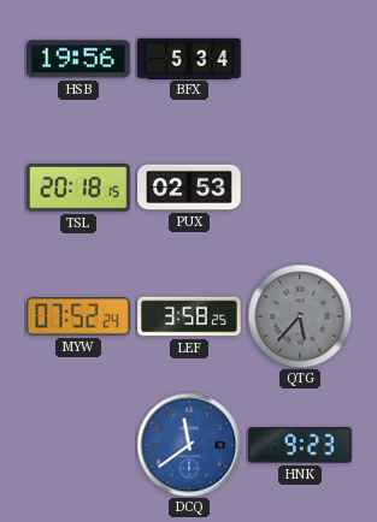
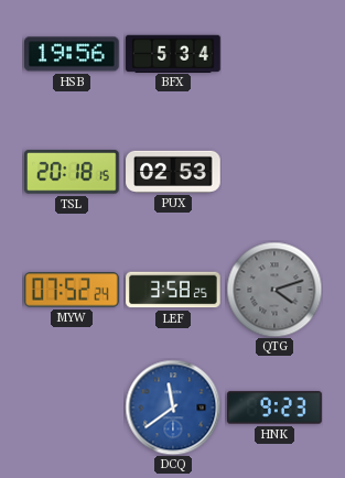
QTG: 5:37 -> 4:12
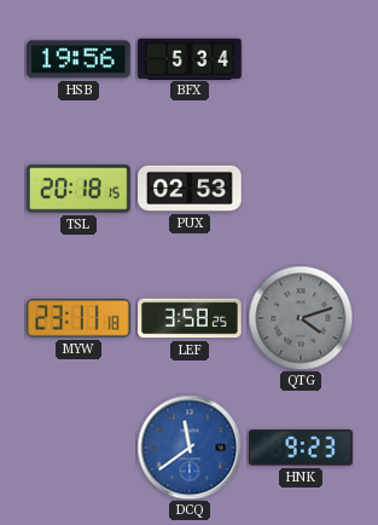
MYW: 07:52 -> 23:11
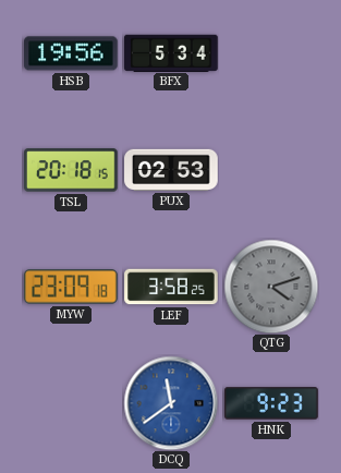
MYW: 23:11 -> 23:09
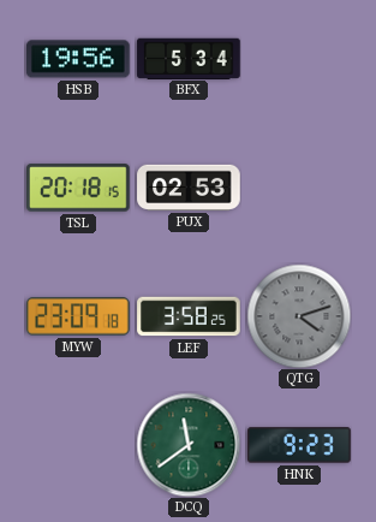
DCQ dial: blue -> green
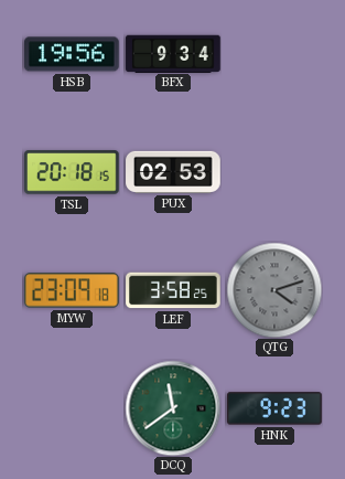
BFX: 5:34 -> 9:34
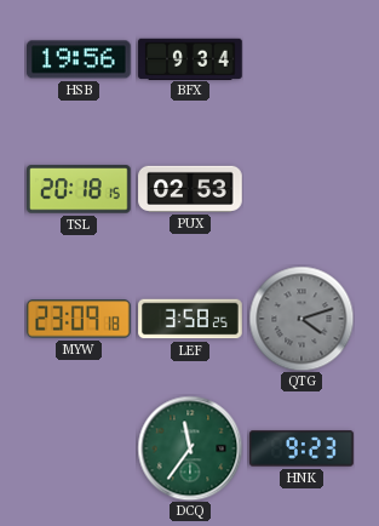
DCQ: 11:39 -> 11:36
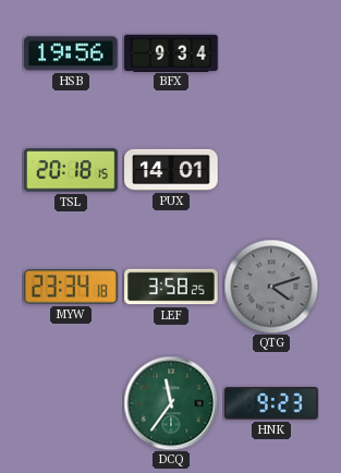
PUX: 02:53 -> 14:01
MYW: 23:09 -> 23:34
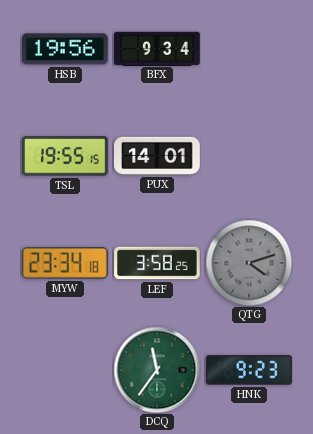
TSL: 20:18 -> 19:55
